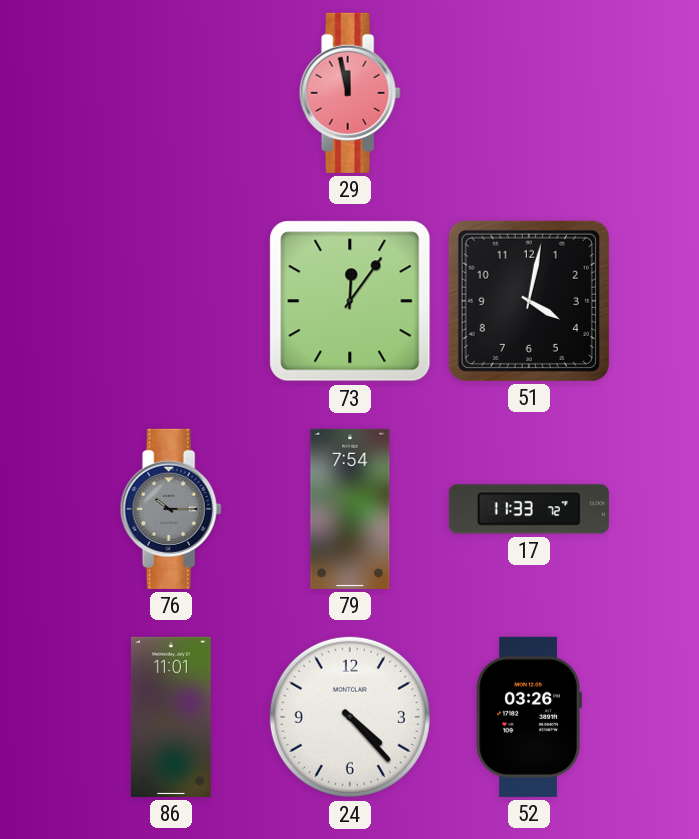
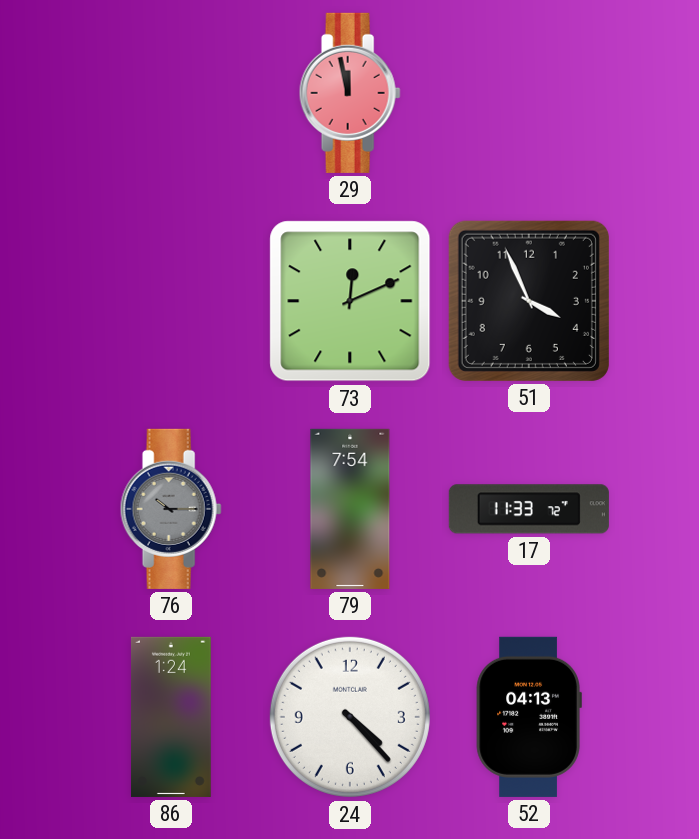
73: 12:06 -> 12:11
51: 4:02 -> 3:56
86: 11:01 -> 1:24
52: 03:26 -> 04:13
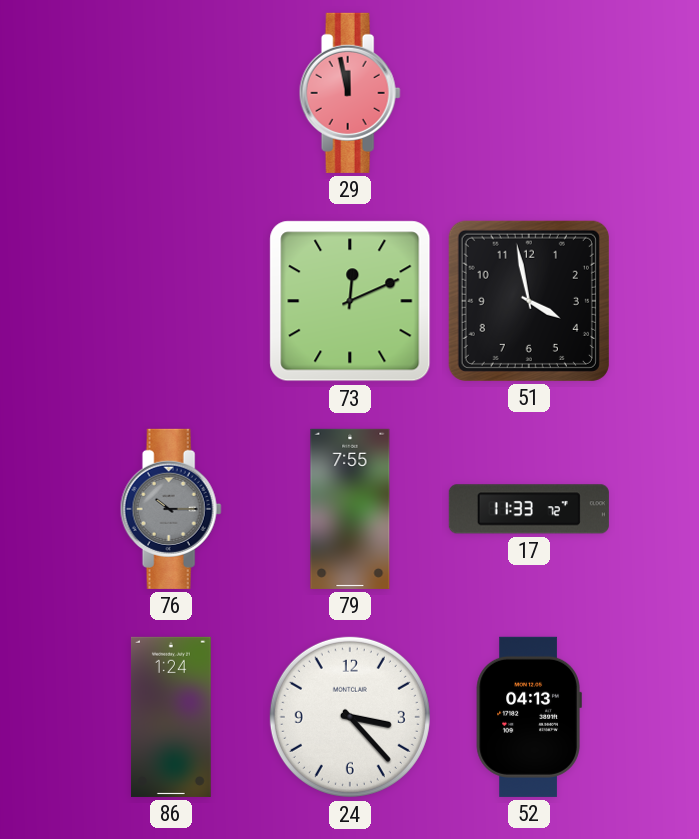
51: 3:56 -> 3:58
79: 7:54 -> 7:55
24: 4:23 -> 3:23
